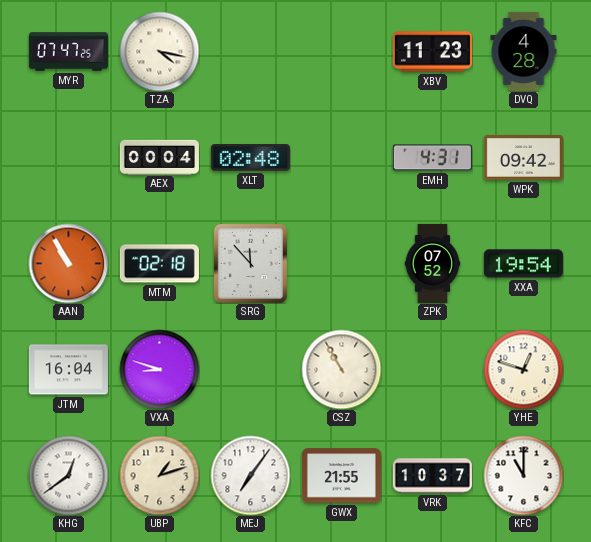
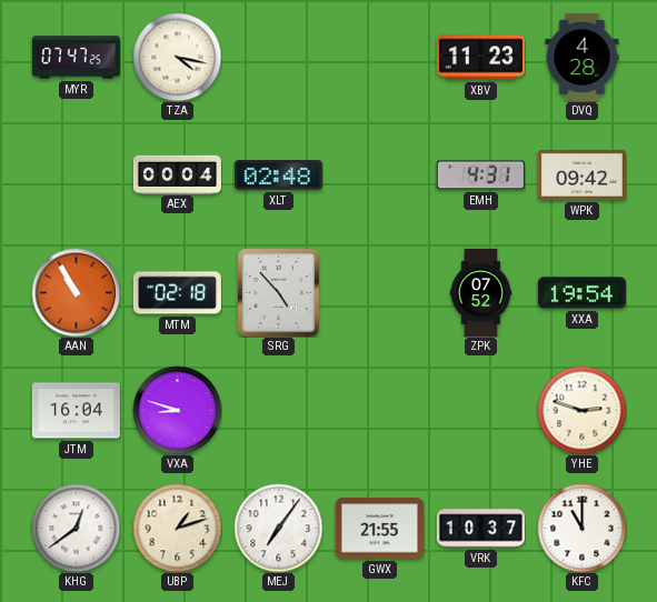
SRG: 11:53 -> 4:53
CSZ: 10:55 -> none
YHE: 12:48 -> 2:48
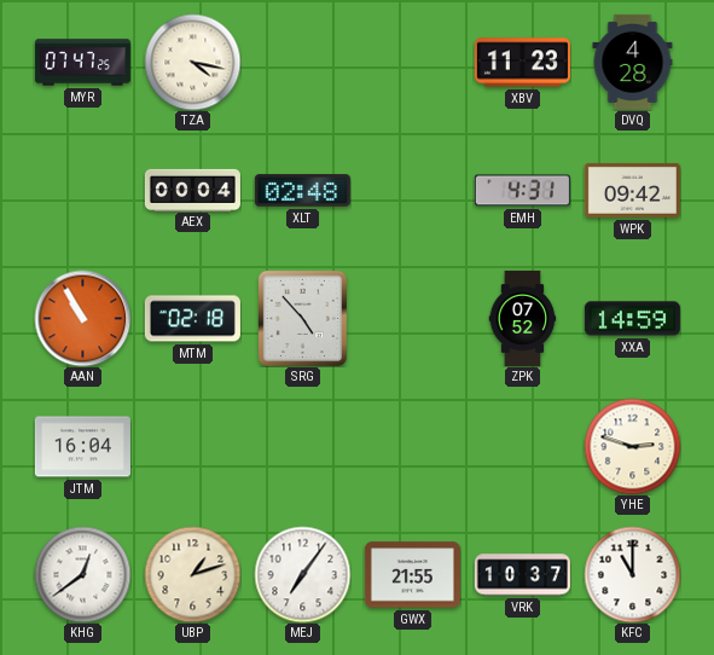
XXA: 19:54 -> 14:59
VXA: 8:48 -> none
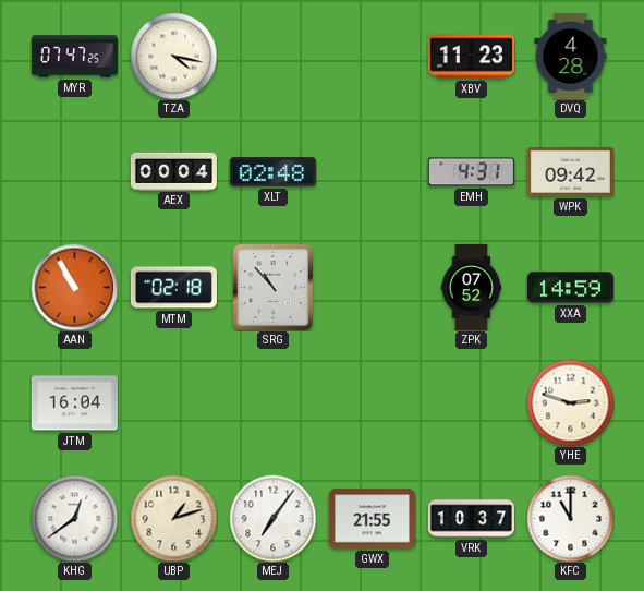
SRG: 4:53 -> 10:53
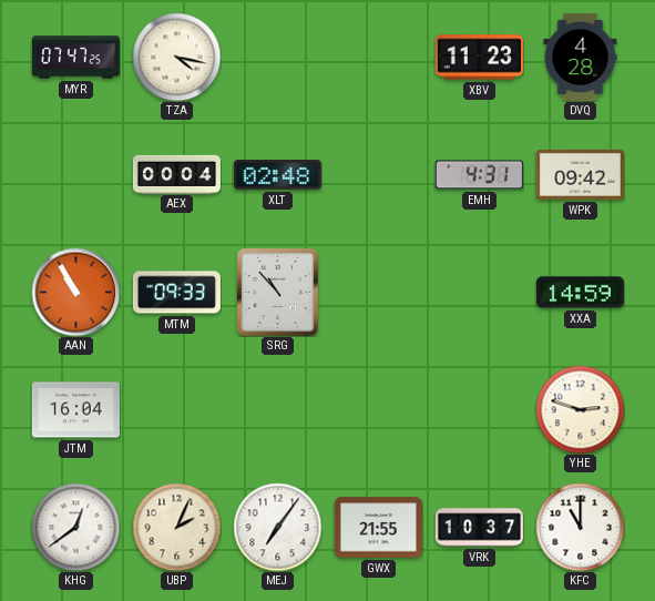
MTM: 02:18 -> 09:33
ZPK: 07:52 -> none
UBP: 1:12 -> 2:04
